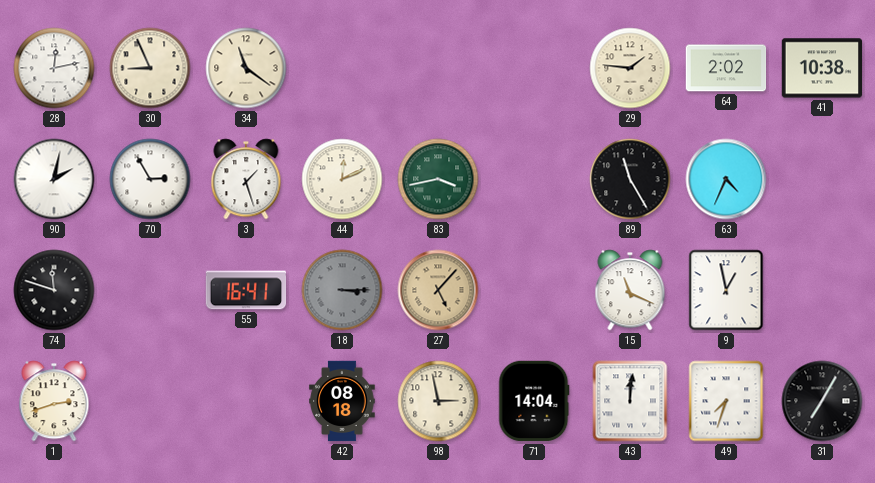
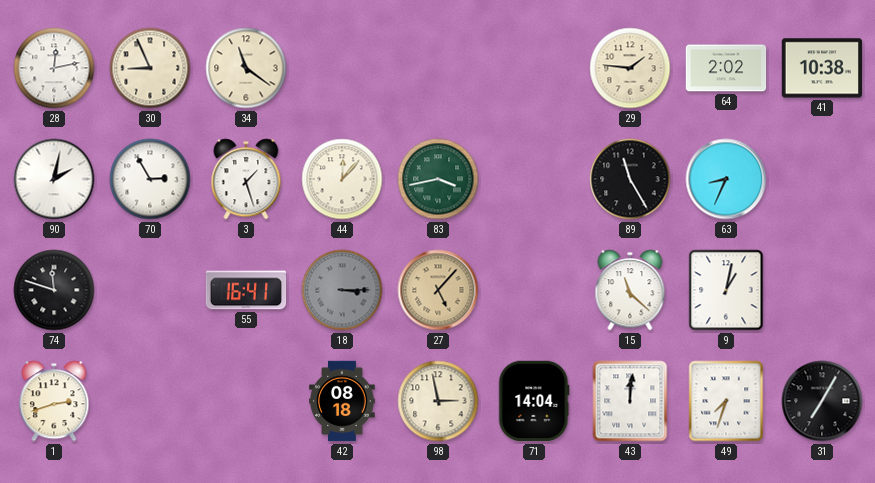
44: 12:11 -> 12:07
63: 4:34 -> 8:34
15: 11:19 -> 11:22
9: 12:58 -> 1:02
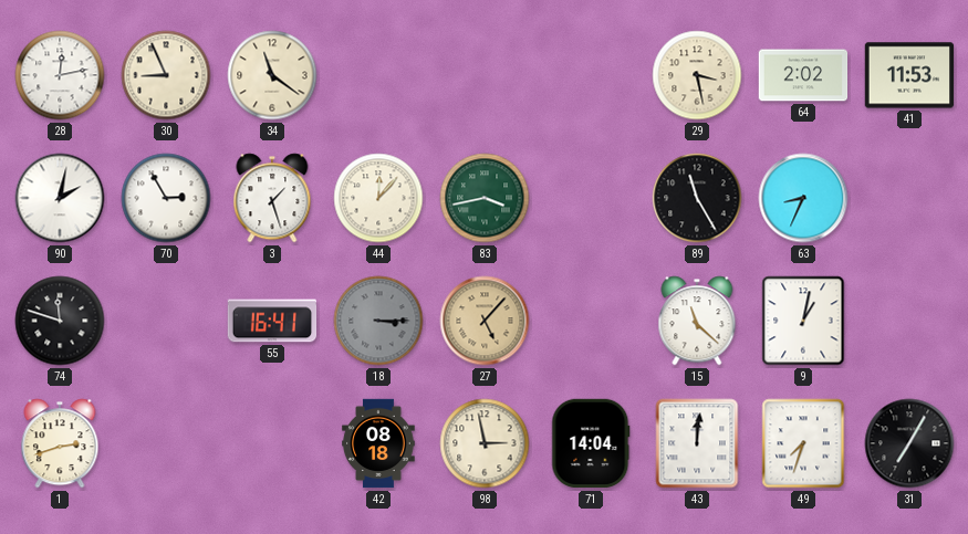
29: 1:46 -> 3:28
41: 10:38 -> 11:53
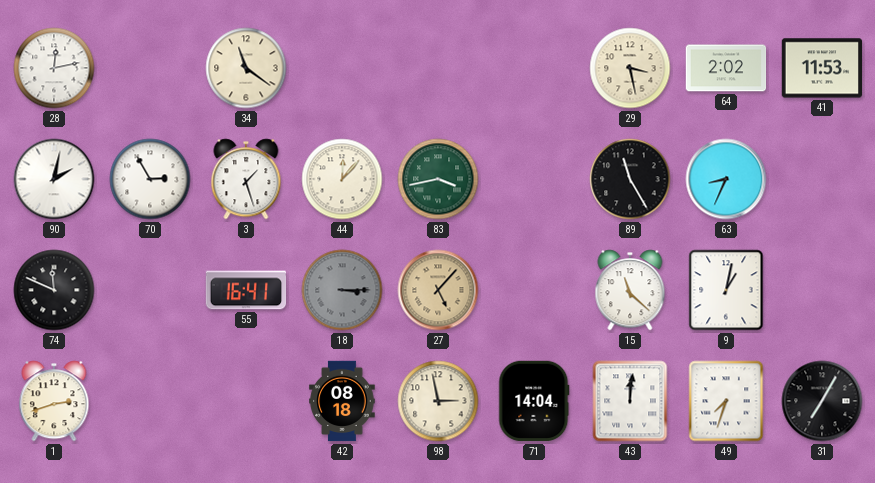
30: 8:56 -> none
74: 11:48 -> 11:49
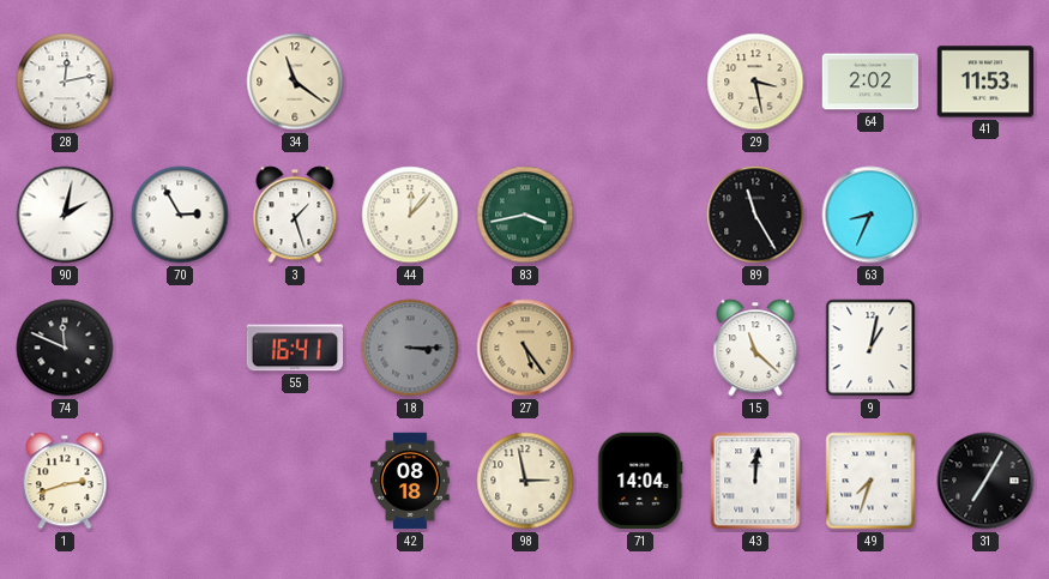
27: 5:07 -> 5:24
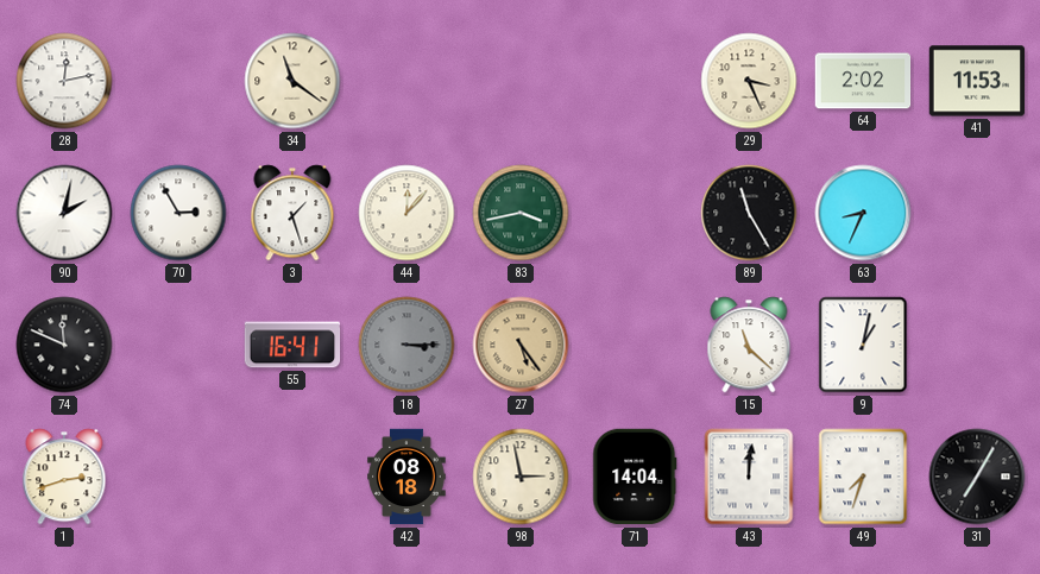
29: 3:28 -> 3:26
